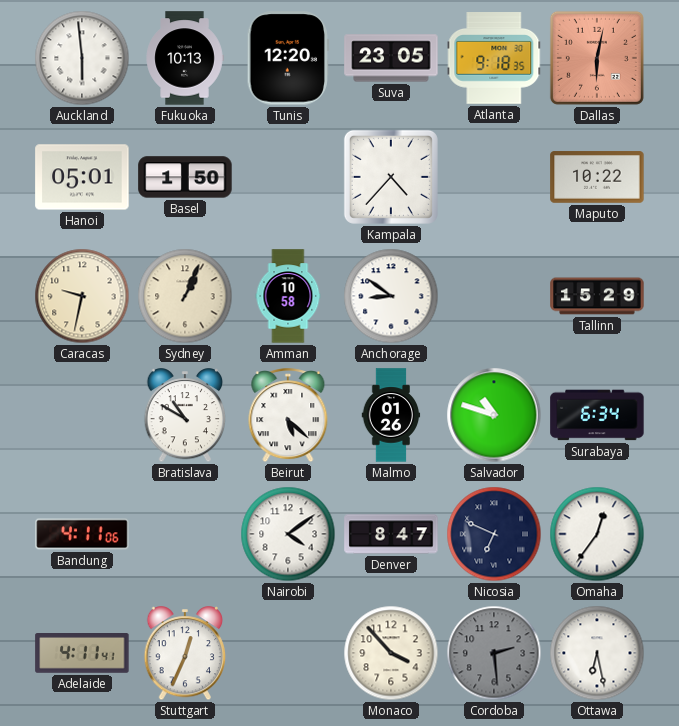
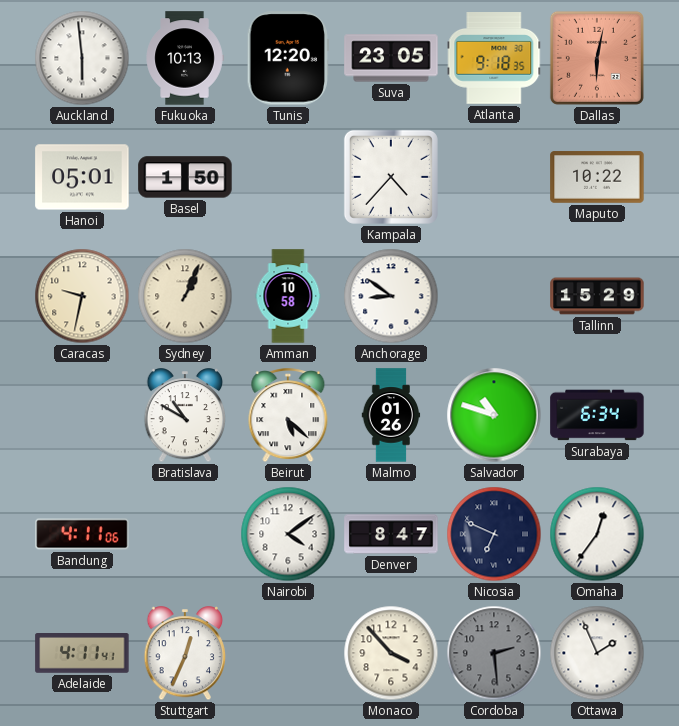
Ottawa: 6:28 -> 1:56
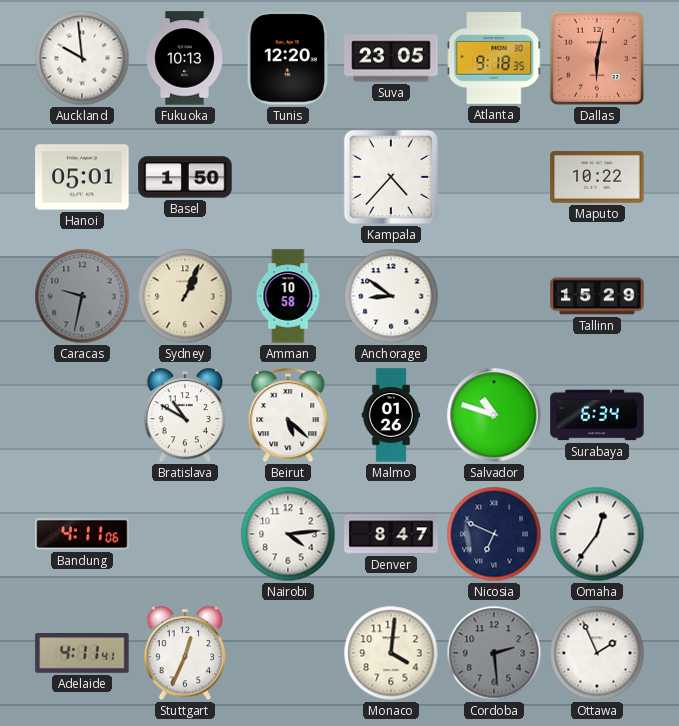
Auckland: 5:59 -> 9:59
Caracas dial: cream -> grey
Nairobi: 4:09 -> 4:14
Monaco: 3:53 -> 4:01
